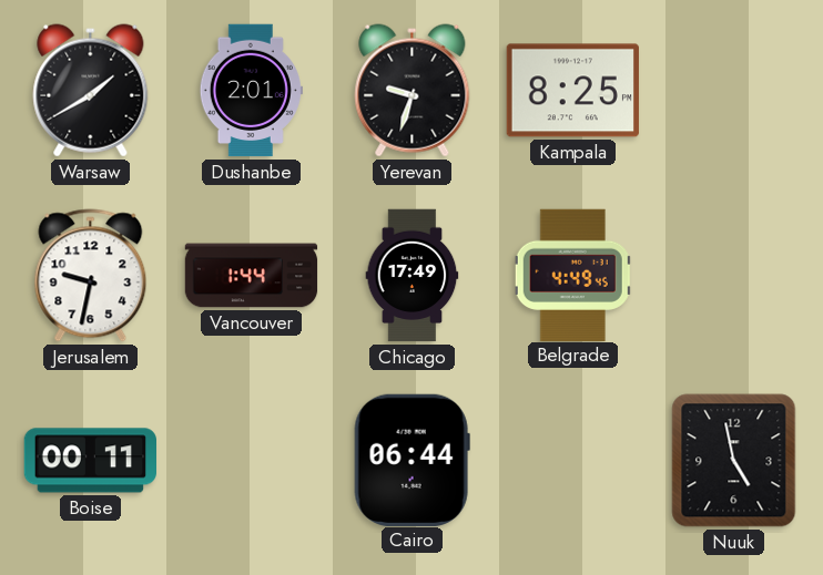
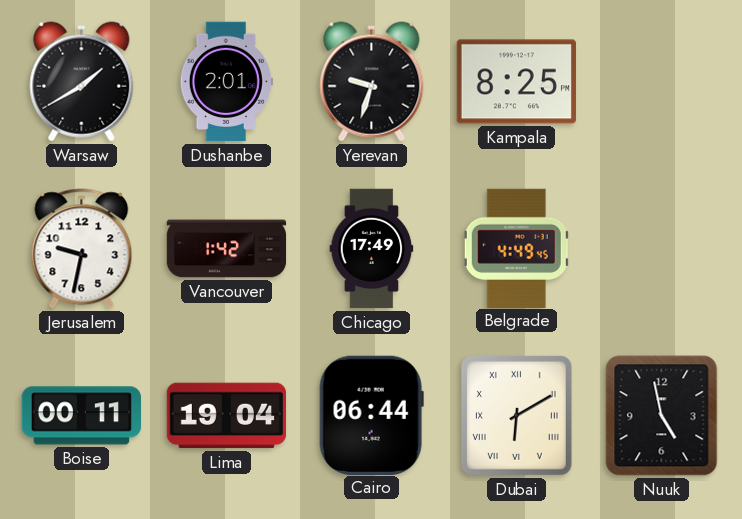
Vancouver: 1:44 -> 1:42
Lima: none -> 19:04
Dubai: none -> 6:10
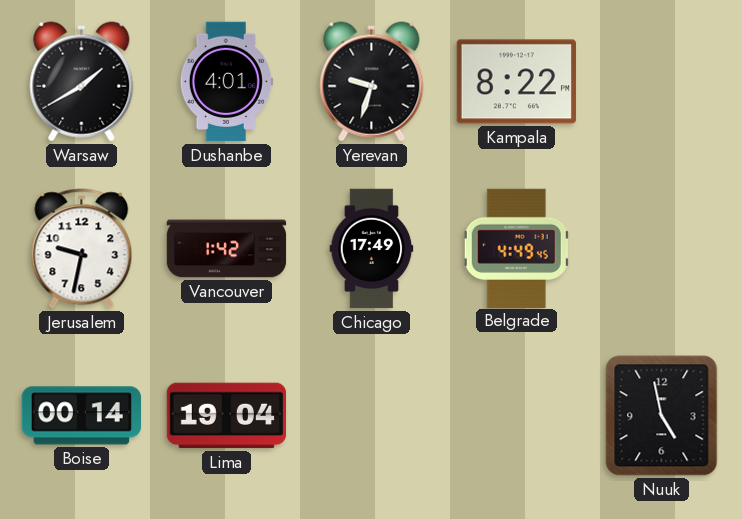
Dushanbe: 2:01 -> 4:01
Kampala: 8:25 -> 8:22
Boise: 00:11 -> 00:14
Cairo: 06:44 -> none
Dubai: 6:10 -> none
